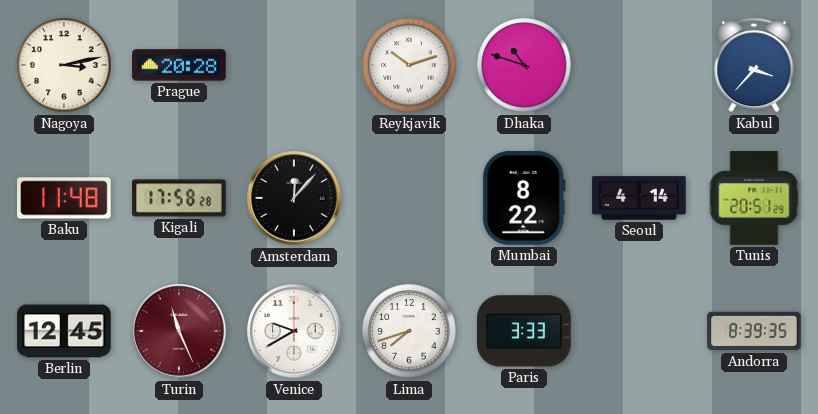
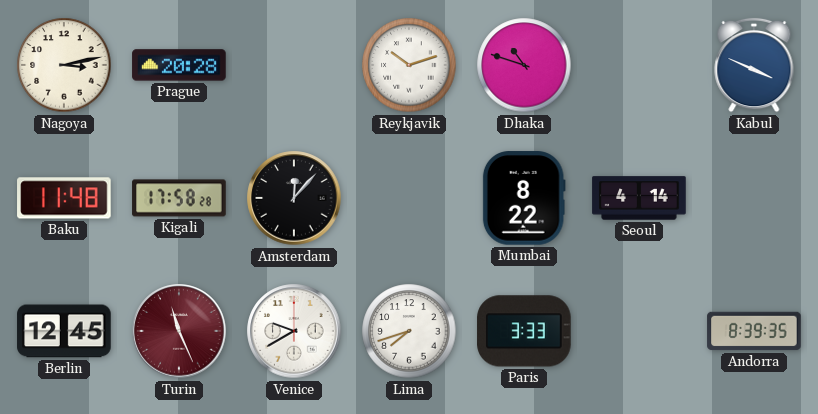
Kabul: 3:37 -> 3:49
Tunis: 20:51 -> none
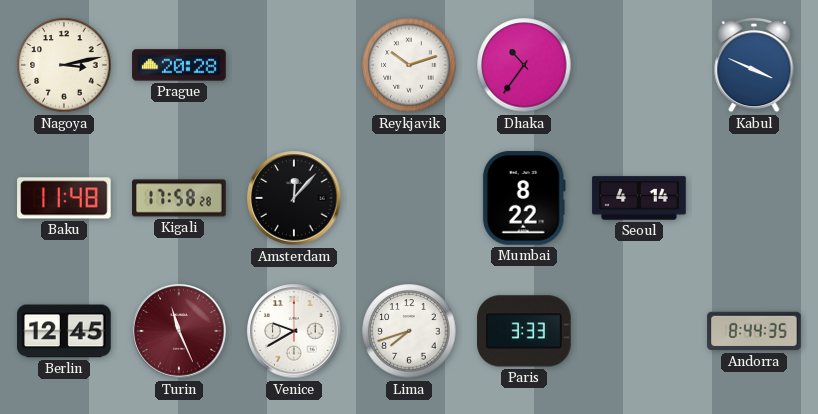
Dhaka: 10:48 -> 10:36
Andorra: 8:39 -> 8:44
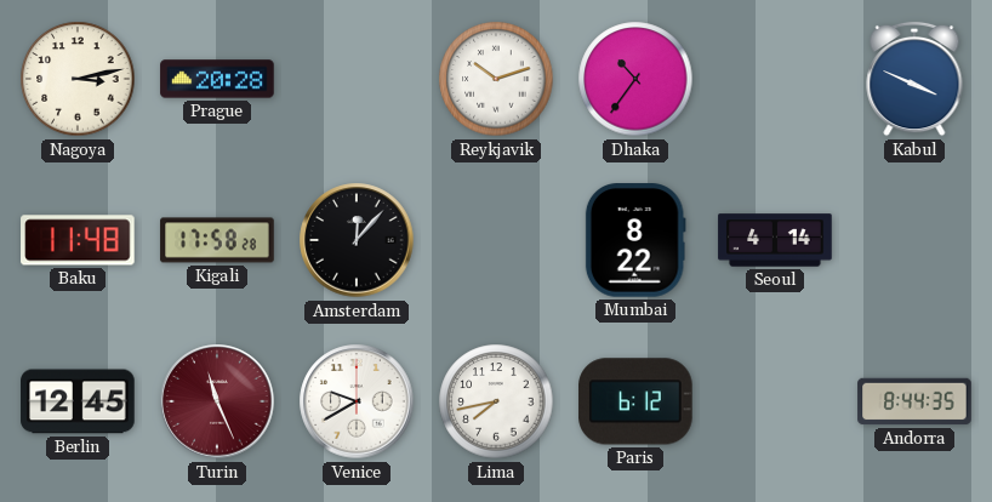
Lima: 7:42 -> 7:43
Paris: 3:33 -> 6:12
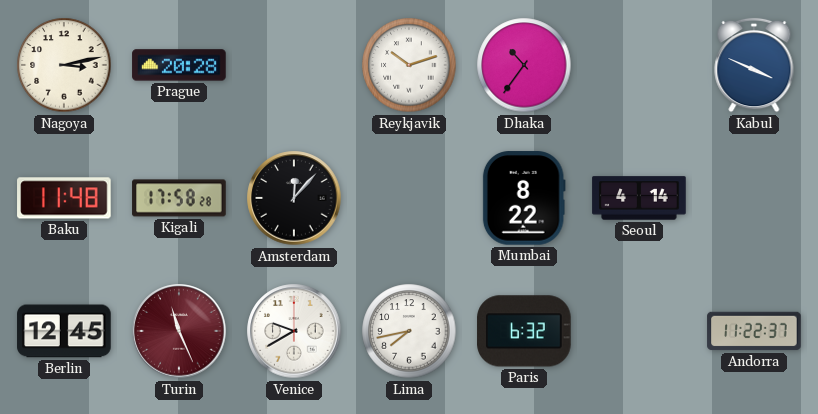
Paris: 6:12 -> 6:32
Andorra: 8:44 -> 11:22
